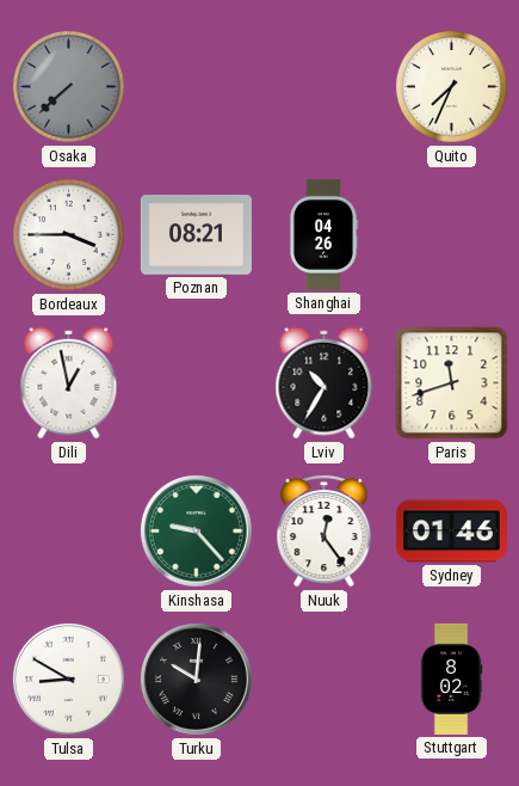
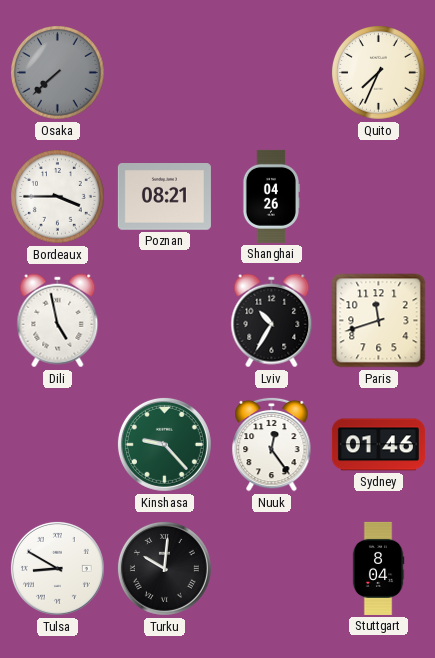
Dili: 12:58 -> 4:58
Stuttgart: 8:02 -> 8:04
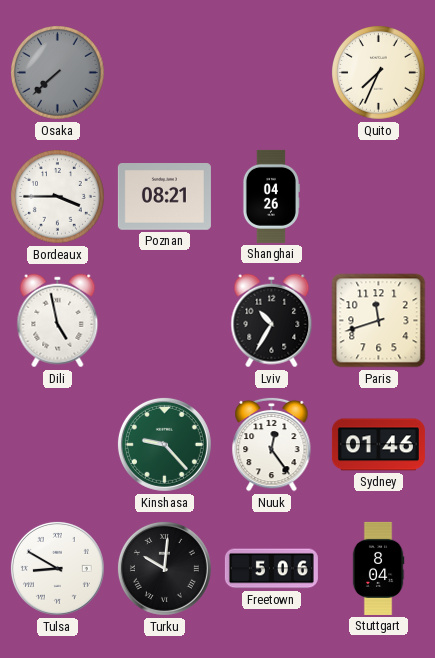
Freetown: none -> 5:06
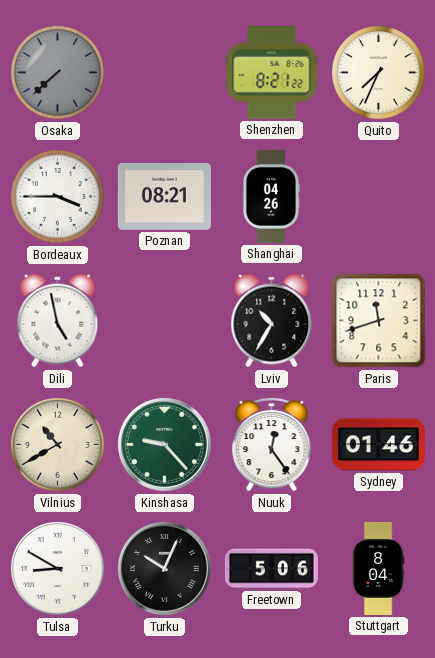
Shenzhen: none -> 8:21
Vilnius: none -> 10:40
Turku: 10:01 -> 10:04
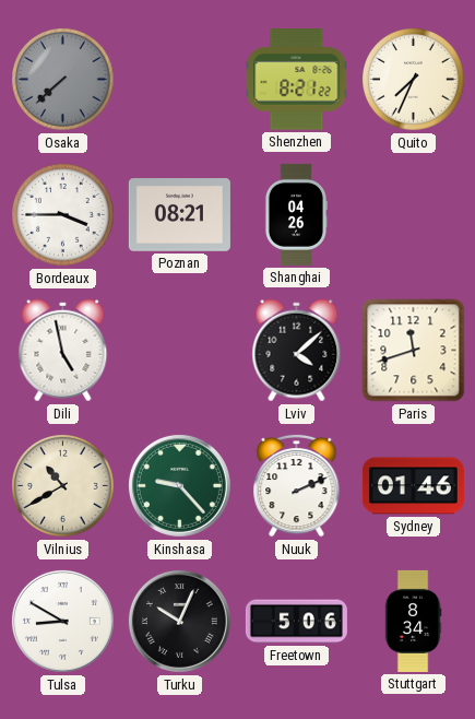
Lviv: 10:35 -> 4:08
Nuuk: 12:24 -> 2:11
Stuttgart: 8:04 -> 8:34
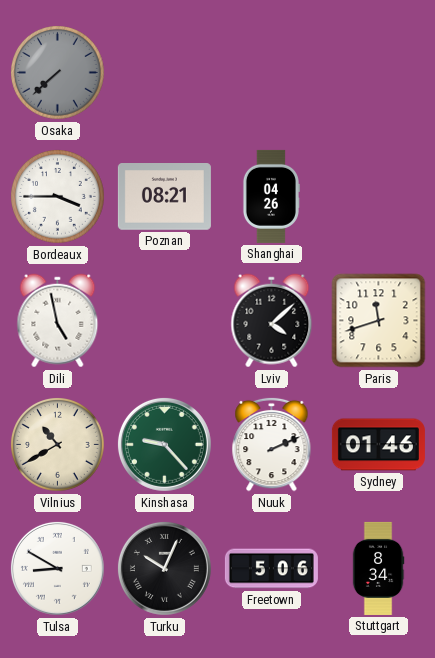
Shenzhen: 8:21 -> none
Quito: 7:34 -> none
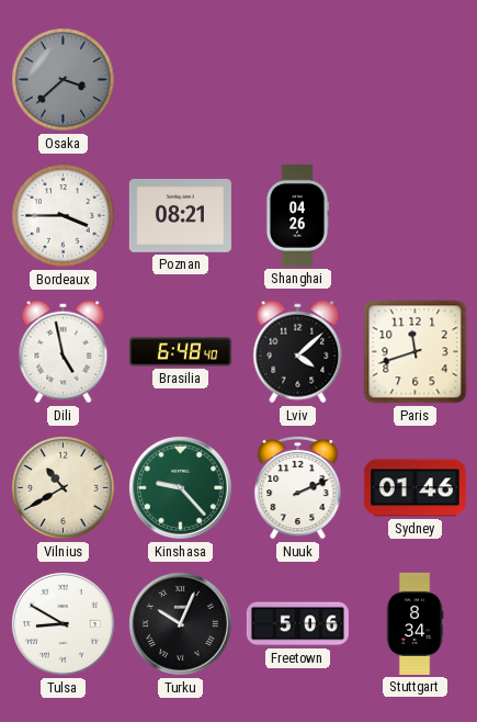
Osaka: 7:38 -> 3:38
Brasilia: none -> 6:48
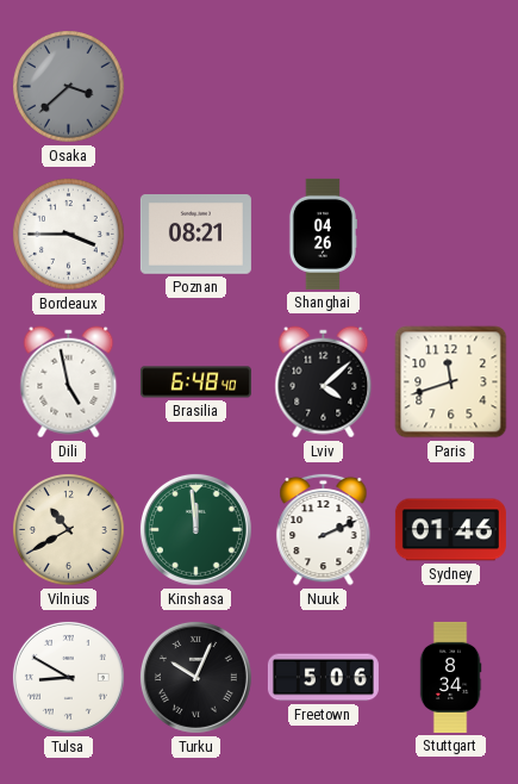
Kinshasa: 9:23 -> 11:59
